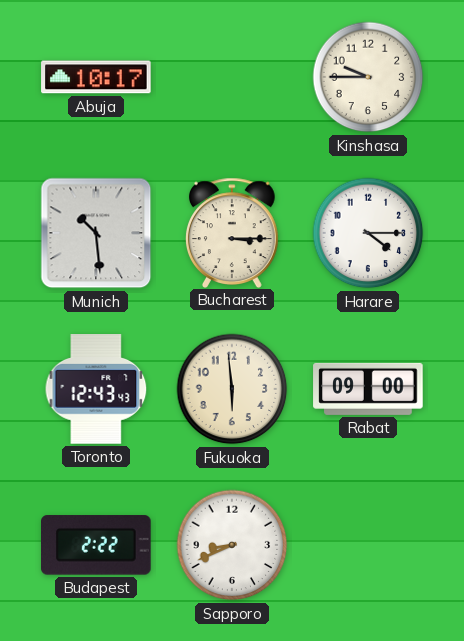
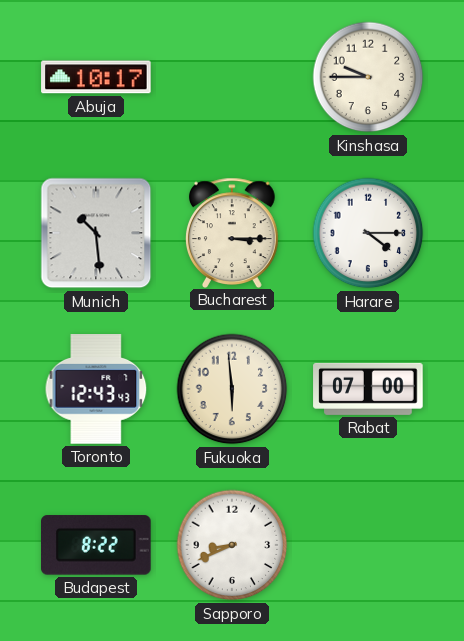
Rabat: 09:00 -> 07:00
Budapest: 2:22 -> 8:22
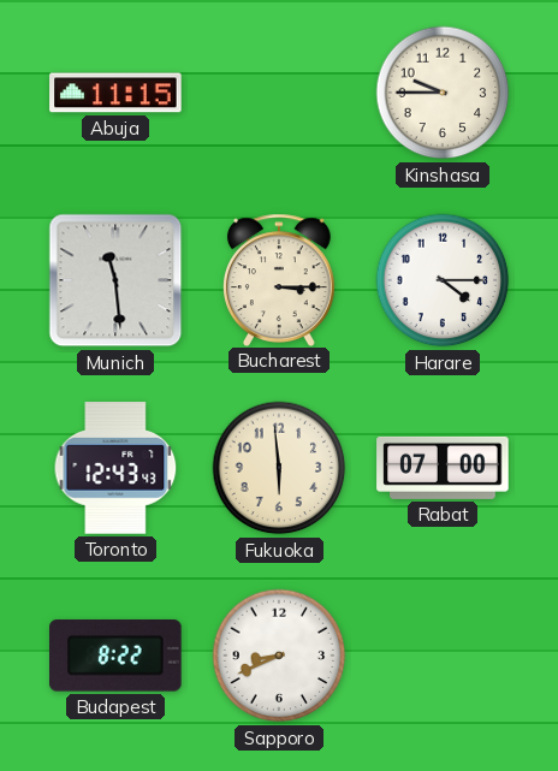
Abuja: 10:17 -> 11:15
Munich: 10:29 -> 11:29
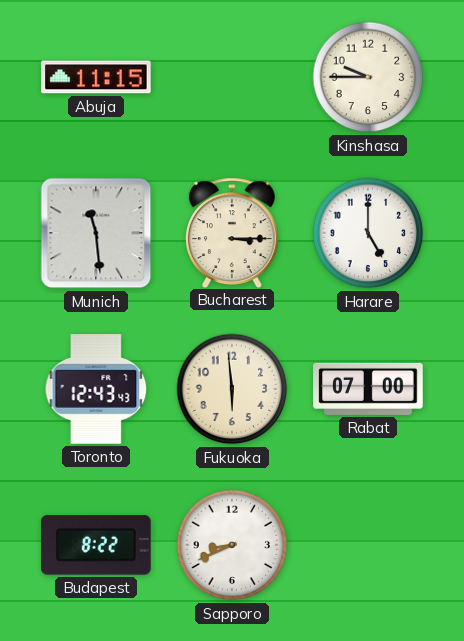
Harare: 4:15 -> 5:00
